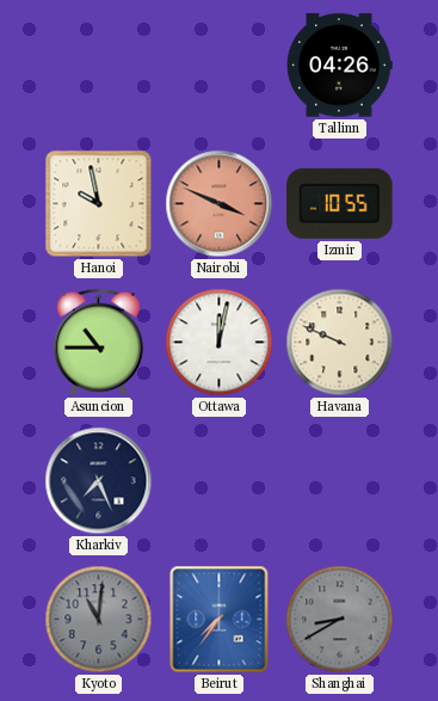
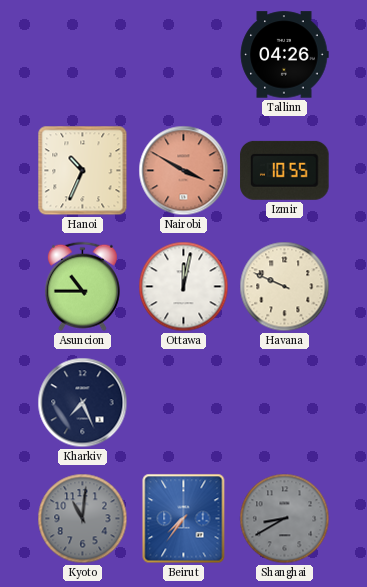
Hanoi: 9:58 -> 10:34
Nairobi: 3:49 -> 3:50
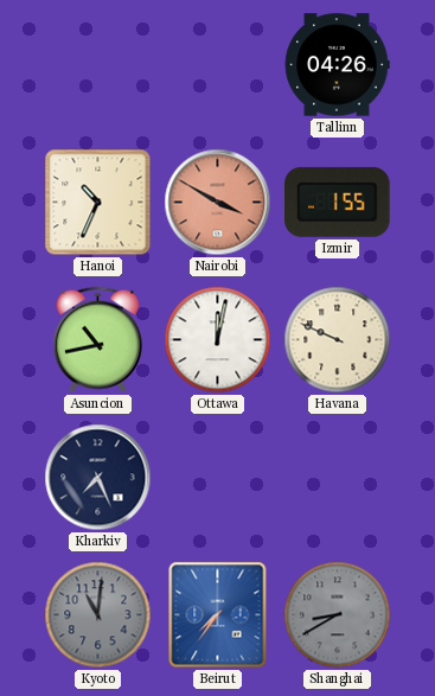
Izmir: 10:55 -> 1:55
Asuncion: 10:45 -> 10:43
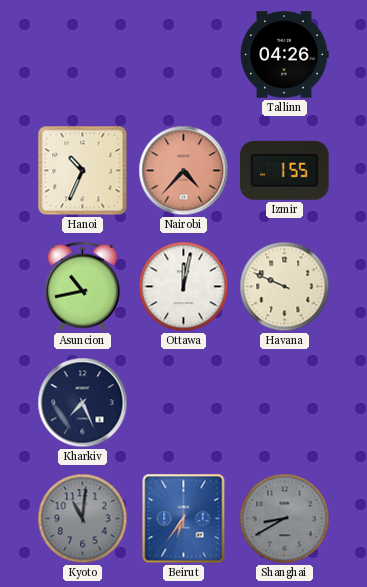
Nairobi: 3:50 -> 4:37
Beirut: 7:36 -> 6:36
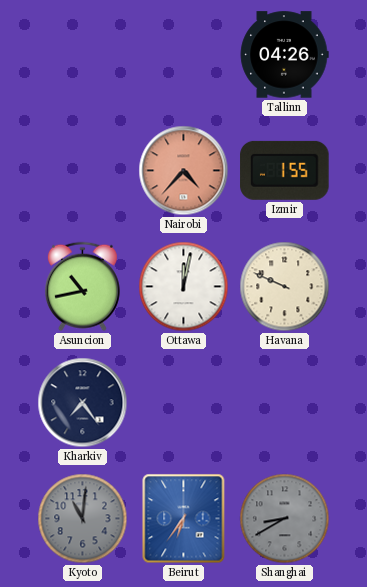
Hanoi: 10:34 -> none
Kharkiv: 7:26 -> 7:24
